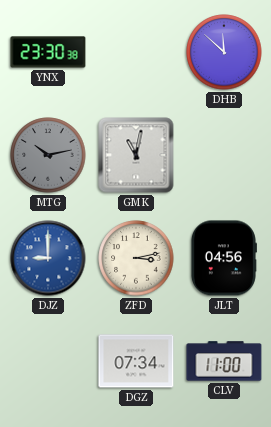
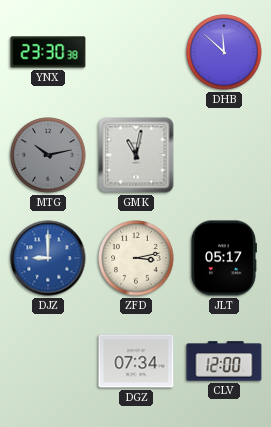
JLT: 04:56 -> 05:17
CLV: 11:00 -> 12:00
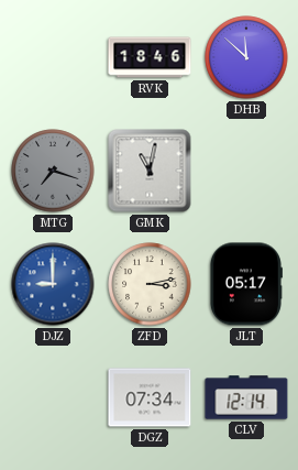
YNX: 23:30 -> none
RVK: none -> 18:46
MTG: 10:13 -> 7:18
CLV: 12:00 -> 12:14
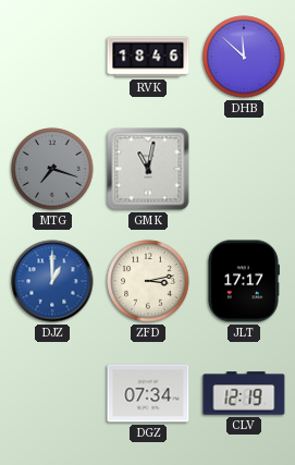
DJZ: 9:00 -> 1:00
JLT: 05:17 -> 17:17
CLV: 12:14 -> 12:19
